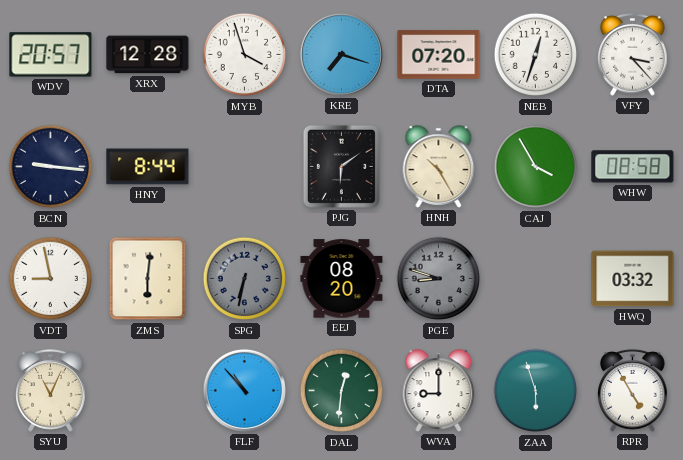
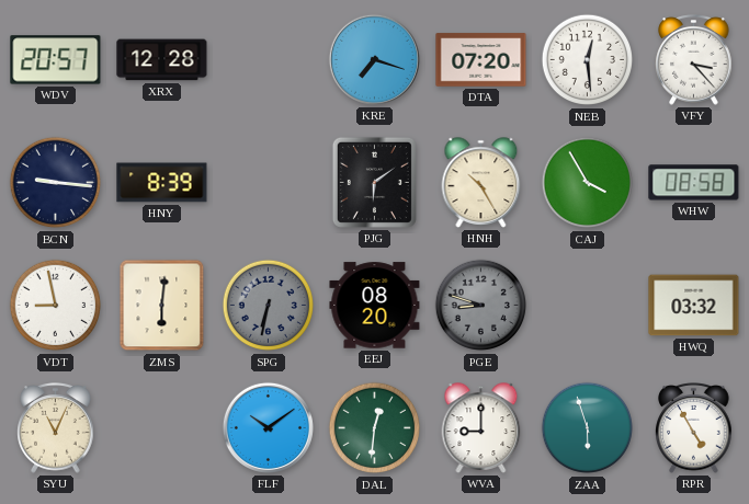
MYB: 3:57 -> none
NEB: 12:33 -> 12:29
HNY: 8:44 -> 8:39
FLF: 10:53 -> 10:09
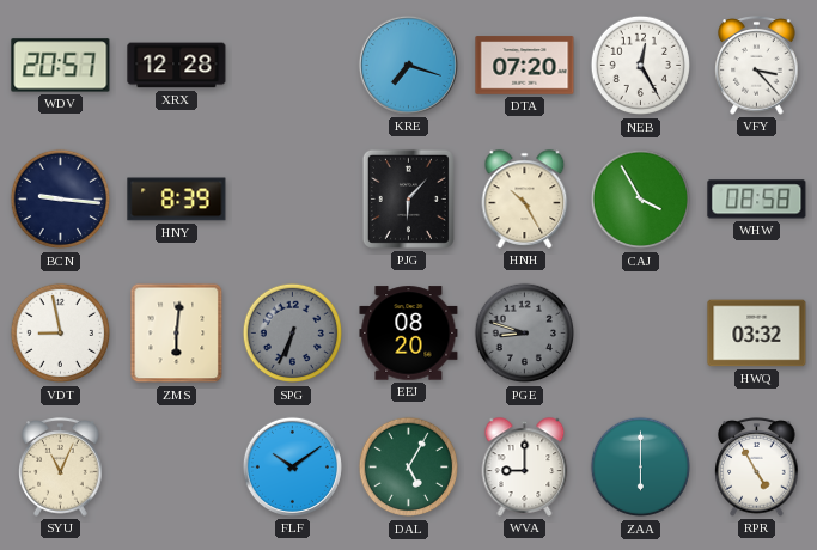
NEB: 12:29 -> 12:25
PJG: 6:09 -> 6:07
SPG: 6:32 -> 6:34
DAL: 12:31 -> 5:05
ZAA: 5:57 -> 6:00
